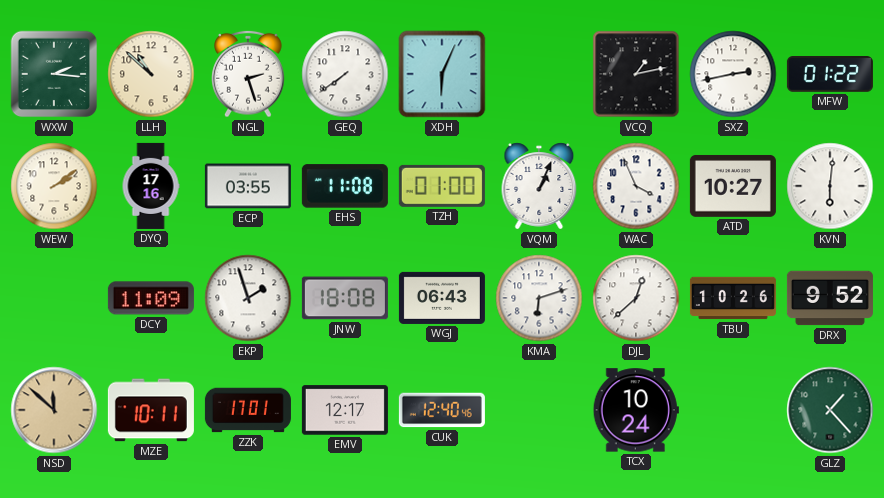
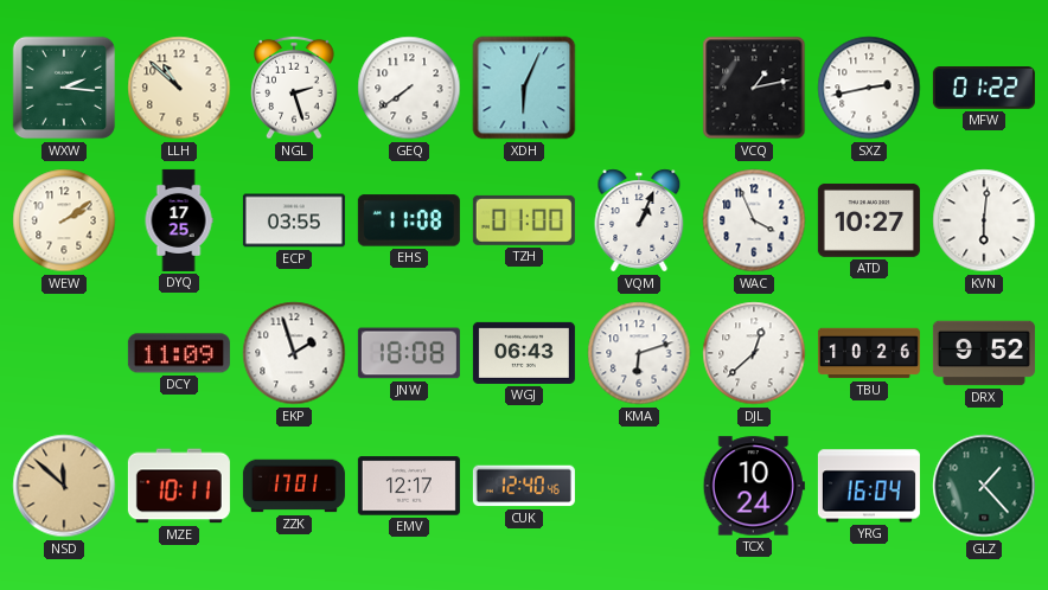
DYQ: 17:16 -> 17:25
YRG: none -> 16:04
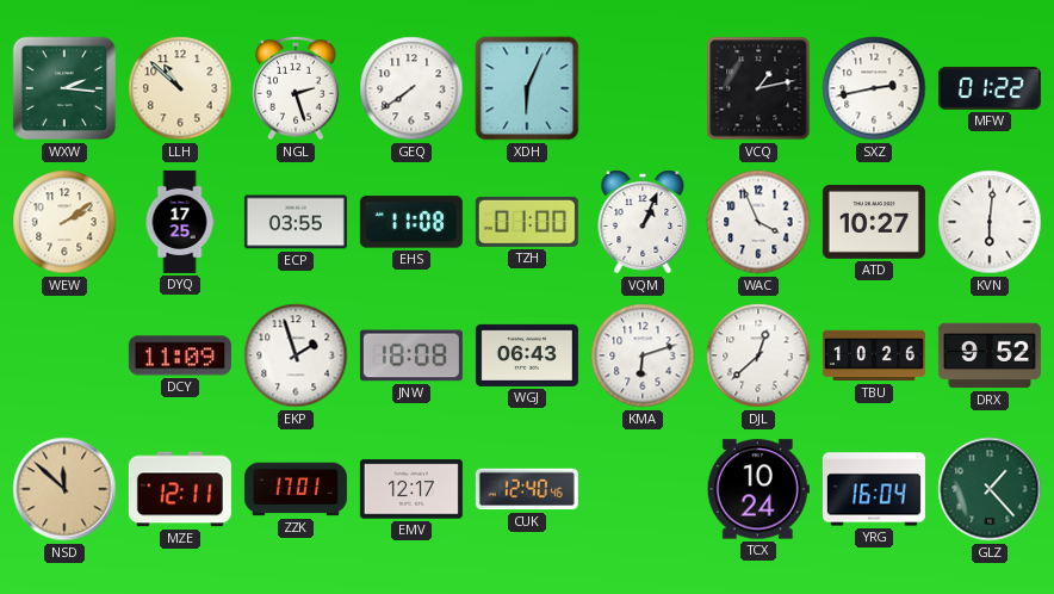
MZE: 10:11 -> 12:11
